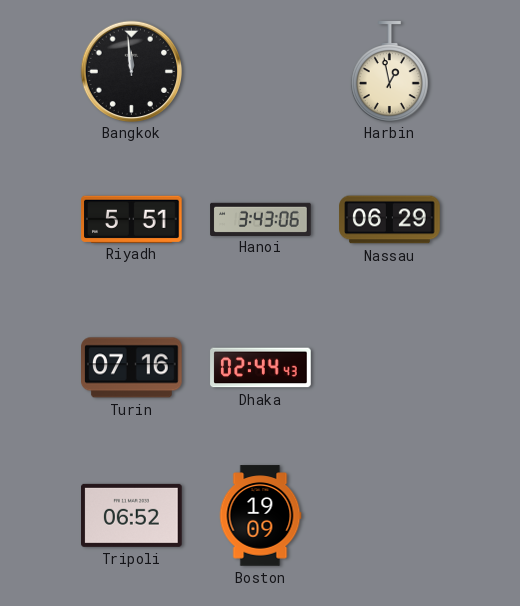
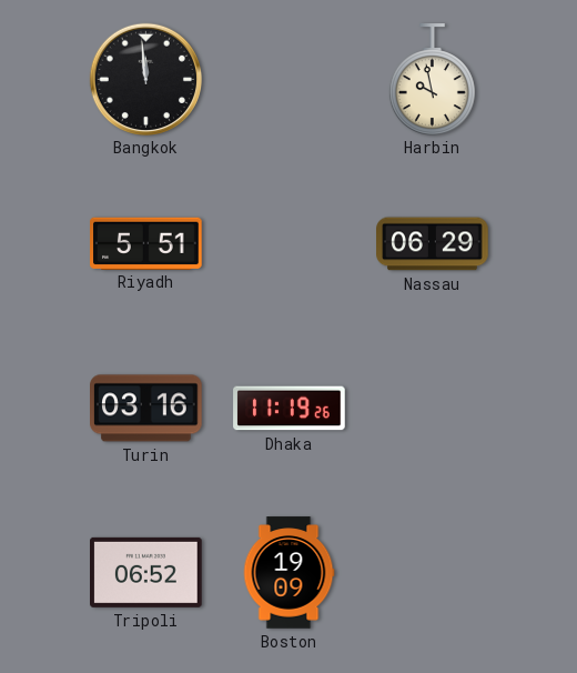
Harbin: 12:58 -> 9:58
Hanoi: 3:43 -> none
Turin: 07:16 -> 03:16
Dhaka: 02:44 -> 11:19
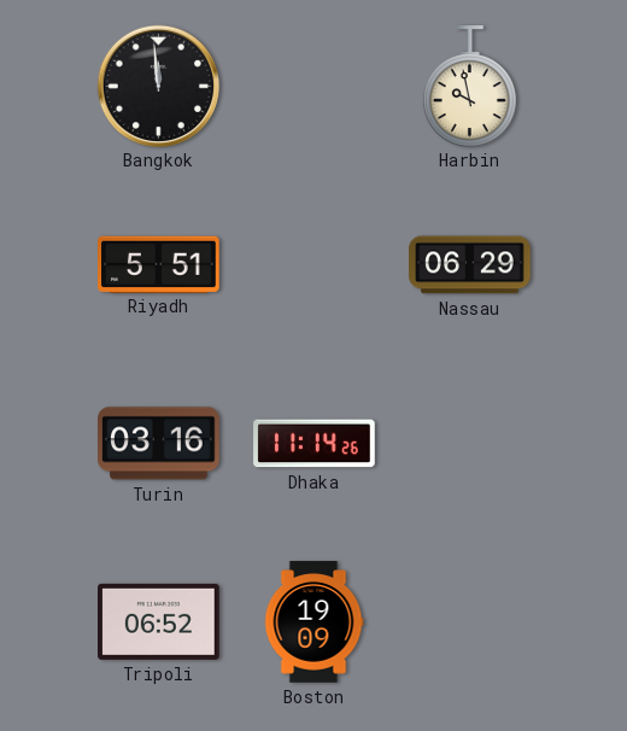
Dhaka: 11:19 -> 11:14
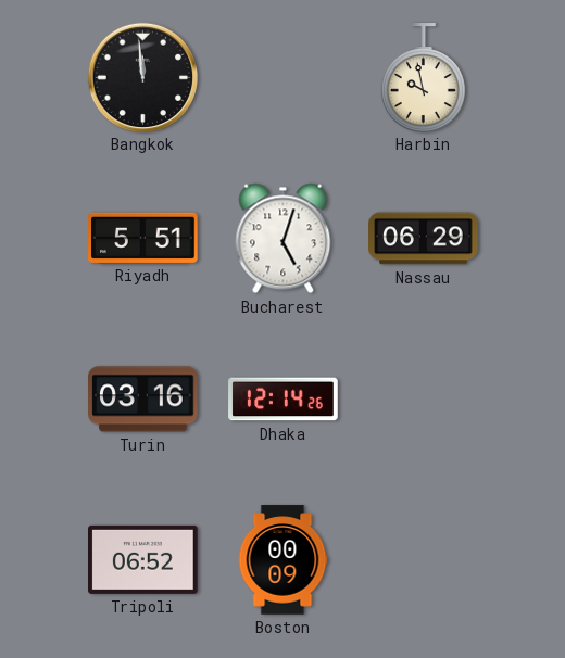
Bucharest: none -> 5:03
Dhaka: 11:14 -> 12:14
Boston: 19:09 -> 00:09
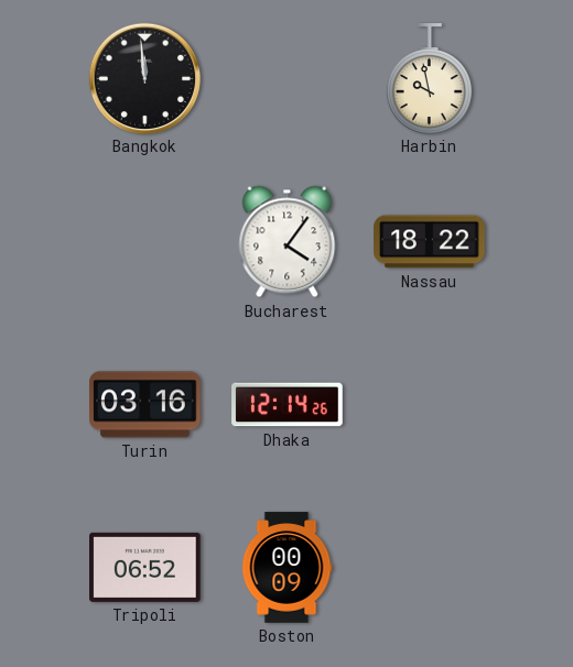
Riyadh: 5:51 -> none
Bucharest: 5:03 -> 4:06
Nassau: 06:29 -> 18:22
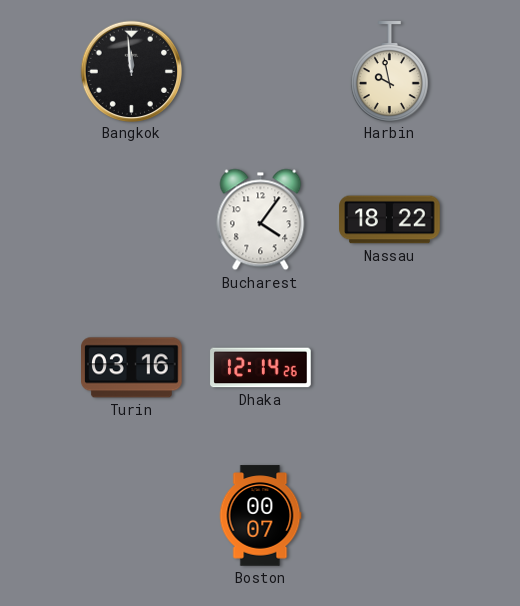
Tripoli: 06:52 -> none
Boston: 00:09 -> 00:07
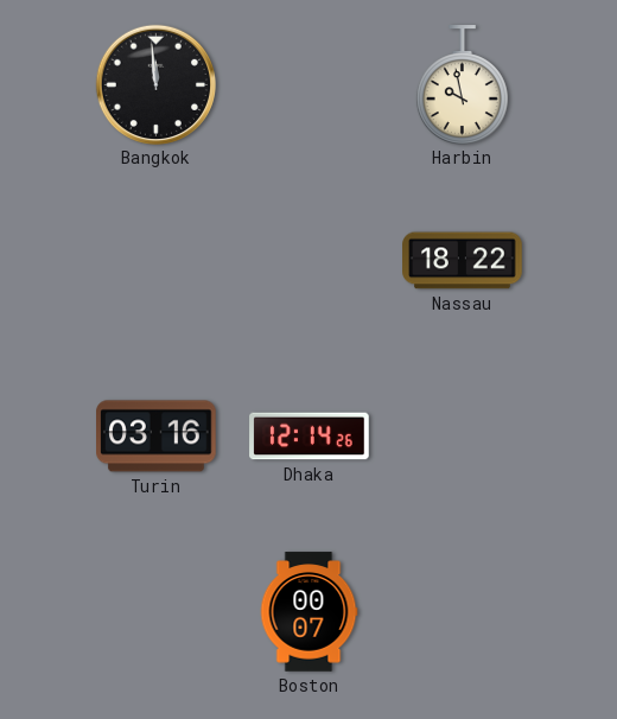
Bucharest: 4:06 -> none
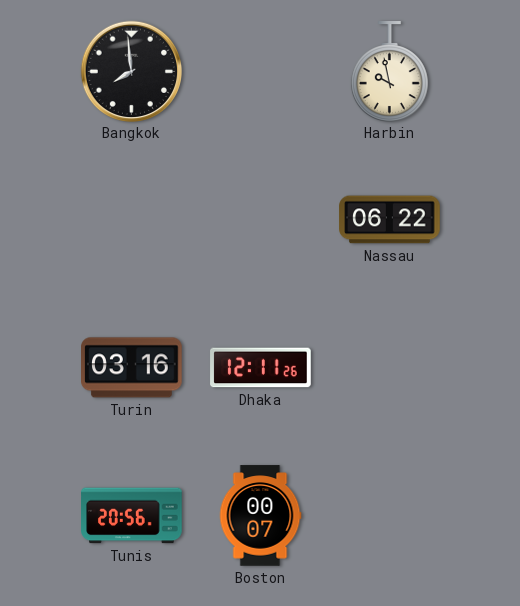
Bangkok: 11:59 -> 7:59
Nassau: 18:22 -> 06:22
Dhaka: 12:14 -> 12:11
Tunis: none -> 20:56
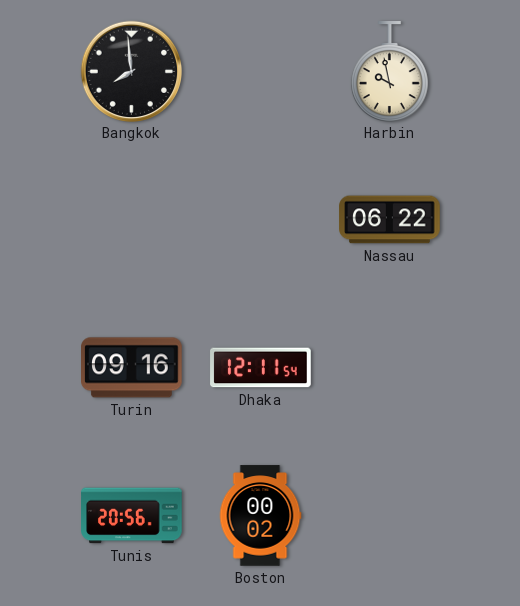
Turin: 03:16 -> 09:16
Dhaka: 12:11:26 -> 12:11:54
Boston: 00:07 -> 00:02
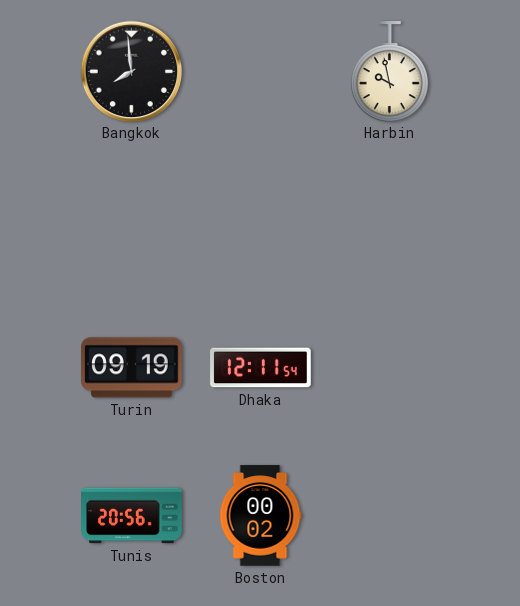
Nassau: 06:22 -> none
Turin: 09:16 -> 09:19
